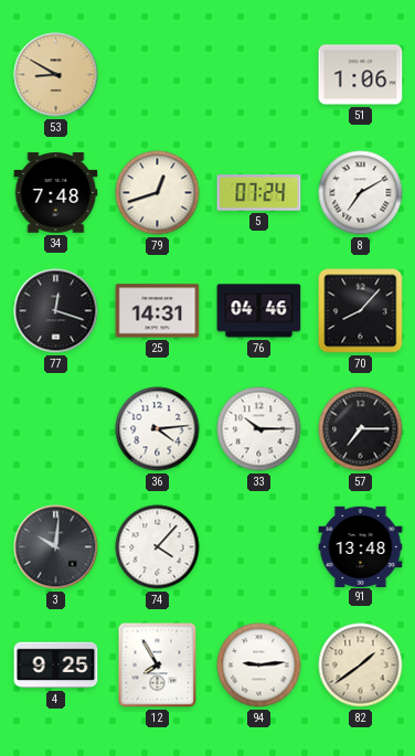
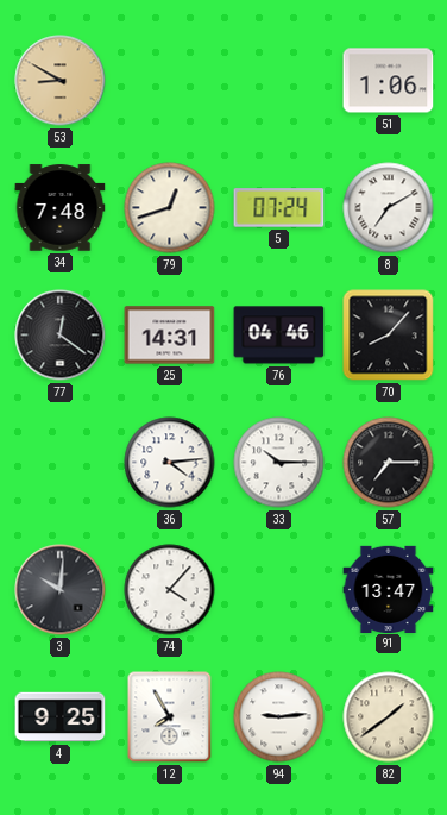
77: 12:18 -> 12:21
91: 13:48 -> 13:47
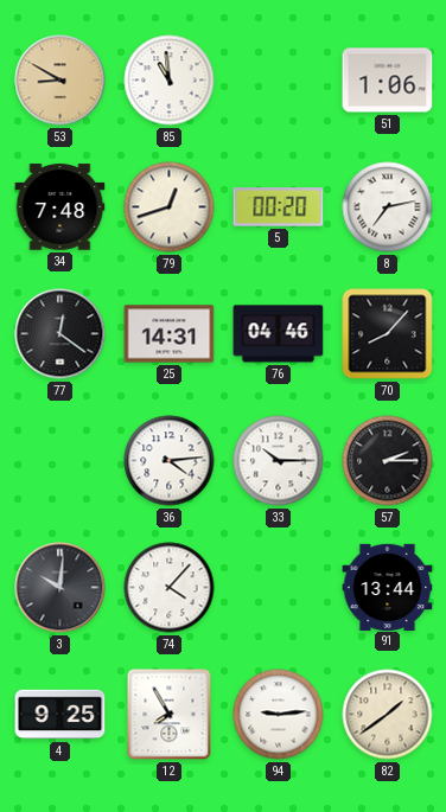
85: none -> 10:59
5: 07:24 -> 00:20
8: 7:10 -> 7:13
57: 7:15 -> 2:15
91: 13:47 -> 13:44
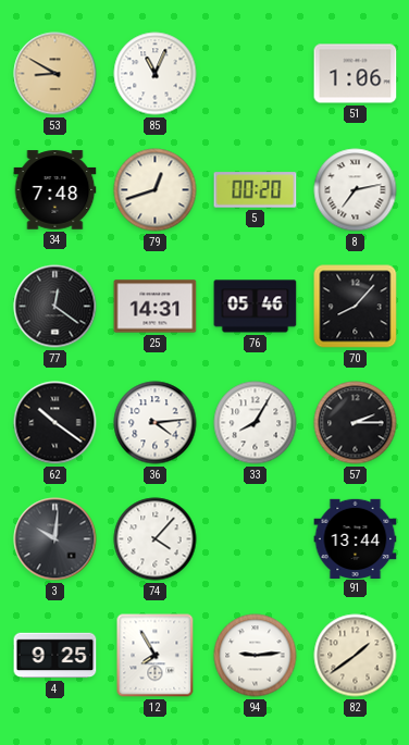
85: 10:59 -> 11:04
76: 04:46 -> 05:46
62: none -> 10:21
33: 10:15 -> 8:05
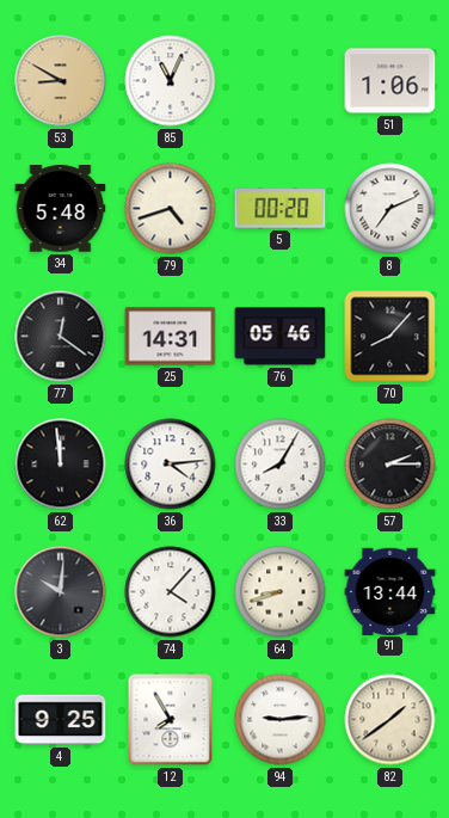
34: 7:48 -> 5:48
79: 12:42 -> 4:42
8: 7:13 -> 7:11
62: 10:21 -> 11:59
64: none -> 8:42
